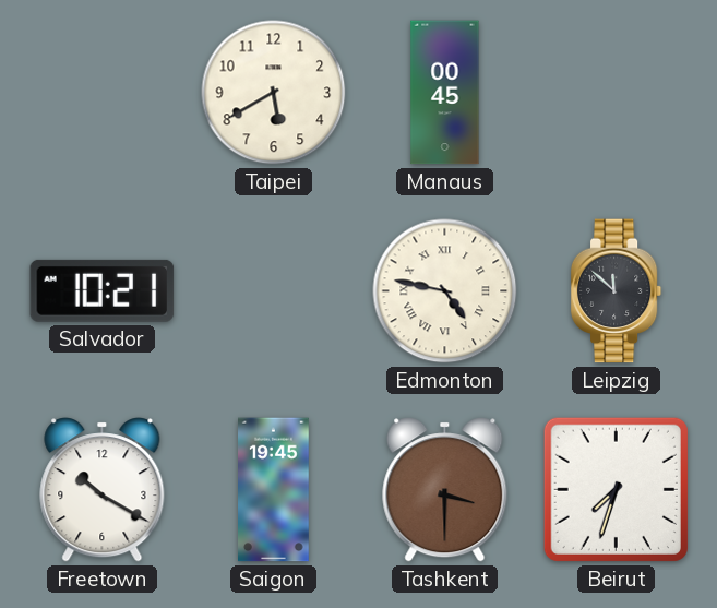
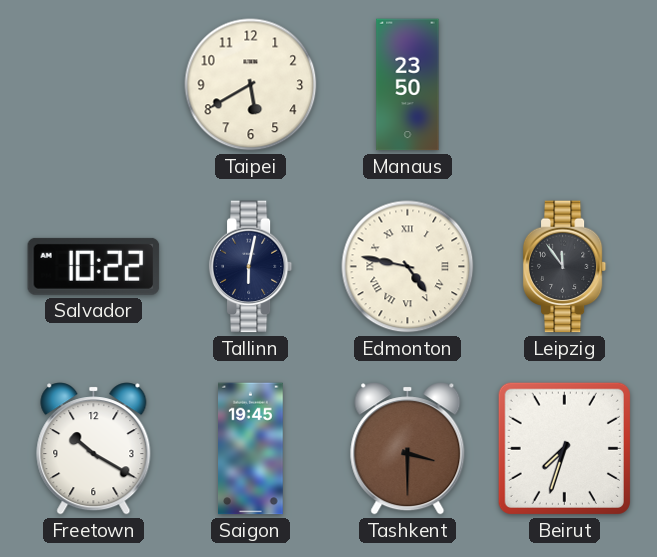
Manaus: 00:45 -> 23:50
Salvador: 10:21 -> 10:22
Tallinn: none -> 6:02
Leipzig: 11:52 -> 11:54
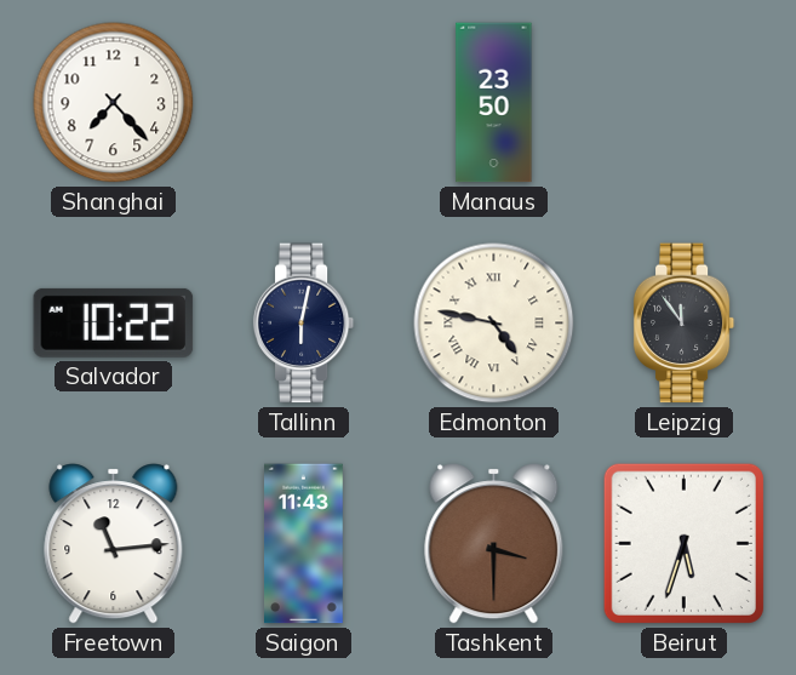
Shanghai: none -> 7:23
Taipei: 5:40 -> none
Freetown: 10:20 -> 11:14
Saigon: 19:45 -> 11:43
Beirut: 7:33 -> 5:33
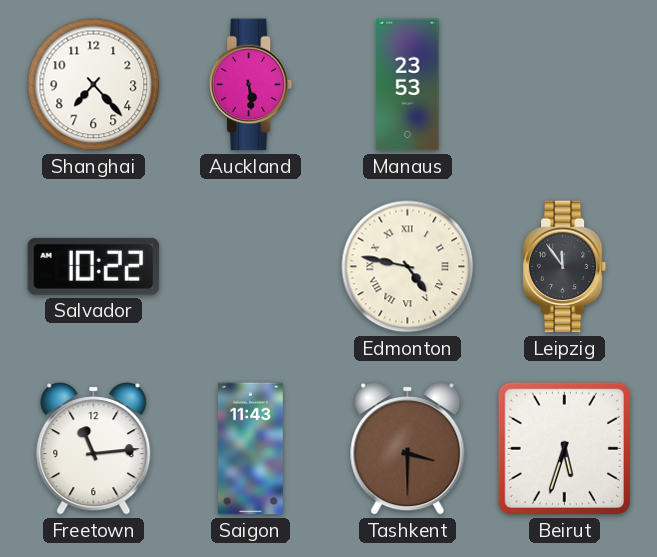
Auckland: none -> 5:29
Manaus: 23:50 -> 23:53
Tallinn: 6:02 -> none
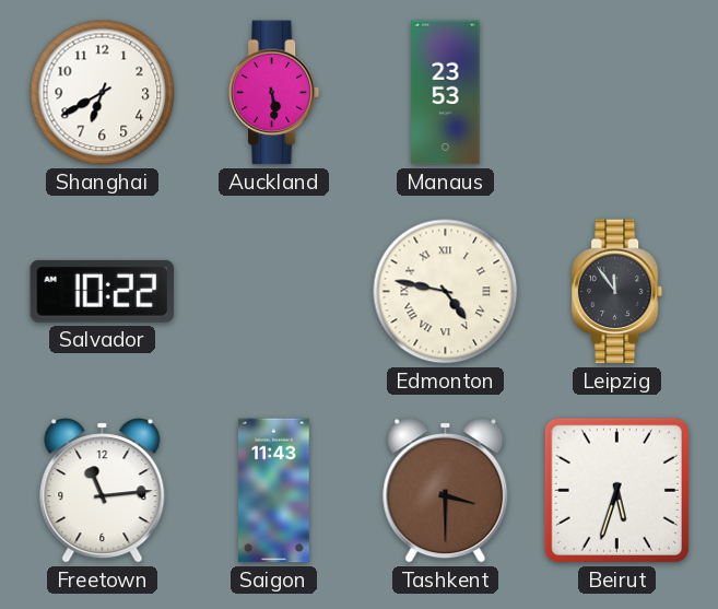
Shanghai: 7:23 -> 6:40
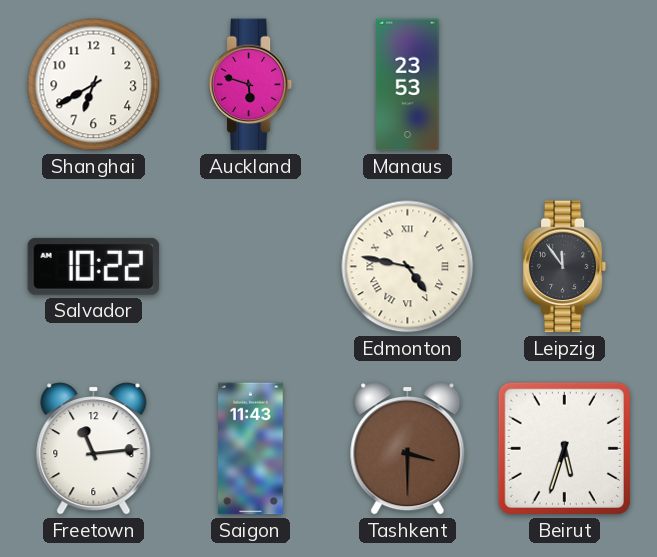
Auckland: 5:29 -> 5:48
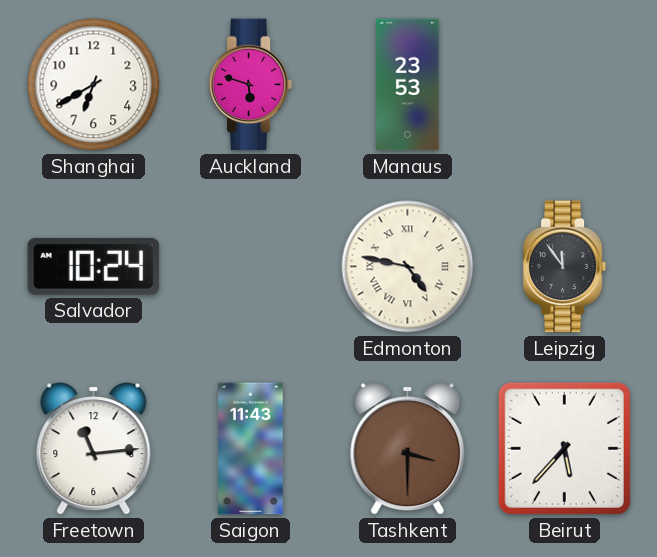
Salvador: 10:22 -> 10:24
Beirut: 5:33 -> 5:37
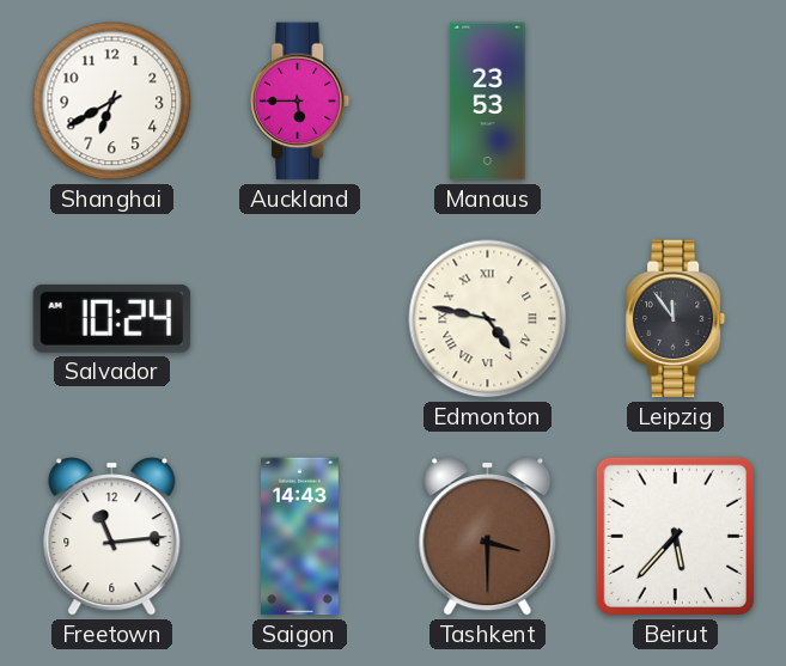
Auckland: 5:48 -> 5:45
Saigon: 11:43 -> 14:43
